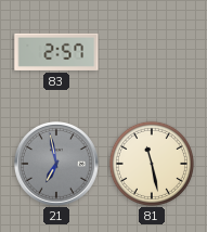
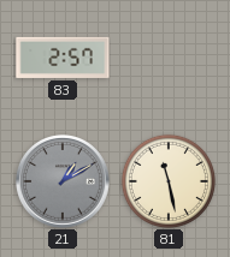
21: 6:58 -> 1:10
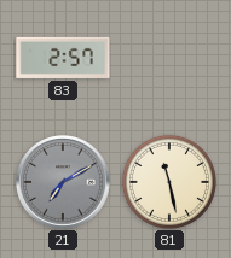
21: 1:10 -> 7:10
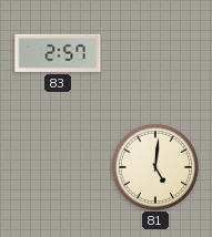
21: 7:10 -> none
81: 11:28 -> 5:01
